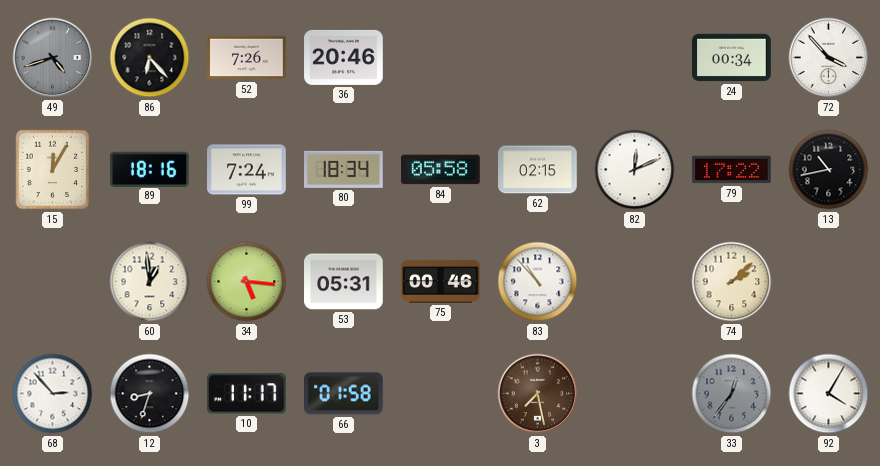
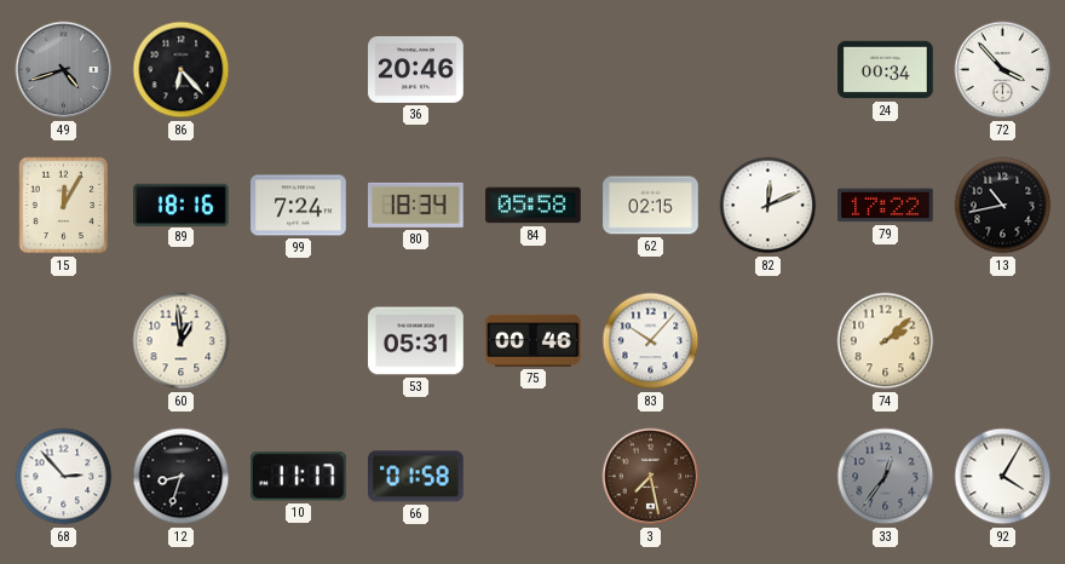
52: 7:26 -> none
34: 5:16 -> none
83: 10:53 -> 10:07
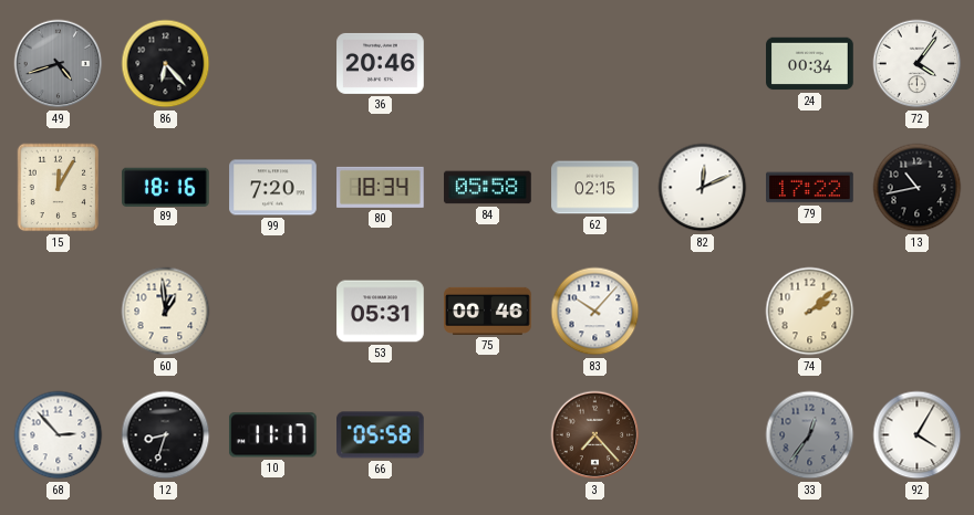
72: 3:53 -> 4:06
99: 7:24 -> 7:20
66: 01:58 -> 05:58
3: 7:28 -> 7:23
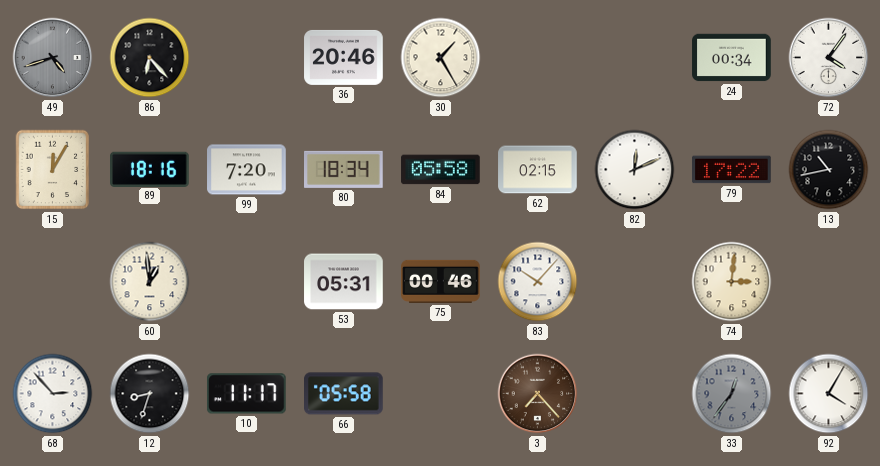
30: none -> 1:25
74: 2:08 -> 3:01
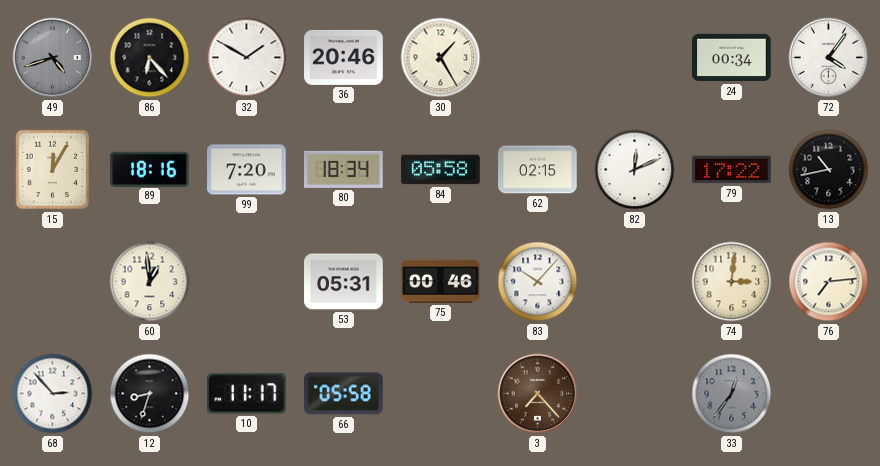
32: none -> 1:50
76: none -> 7:14
92: 4:05 -> none
